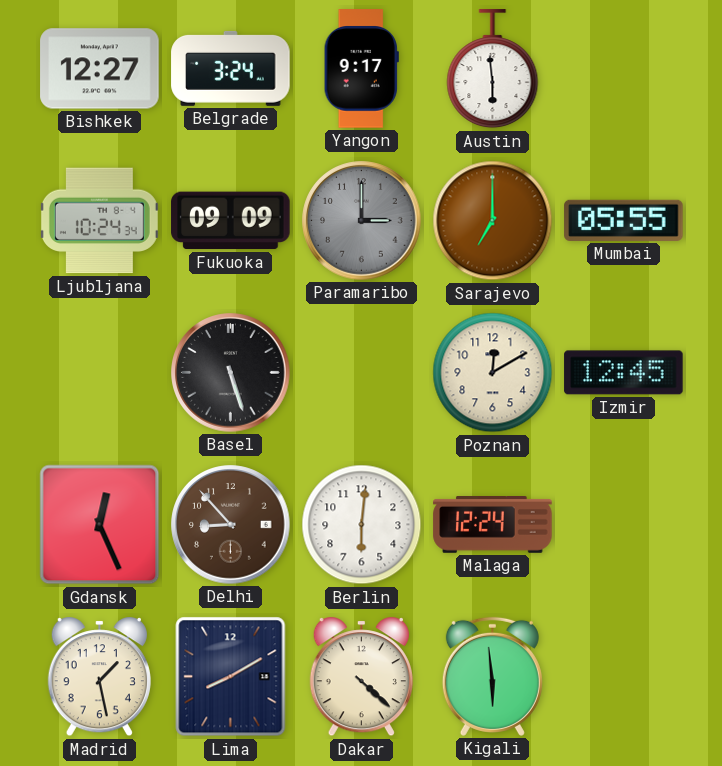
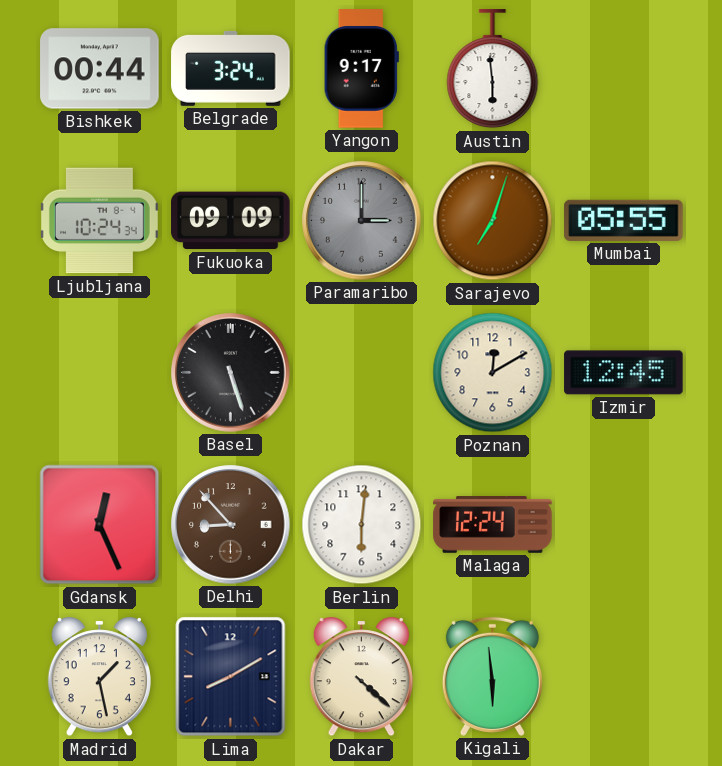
Bishkek: 12:27 -> 00:44
Sarajevo: 7:00 -> 7:03
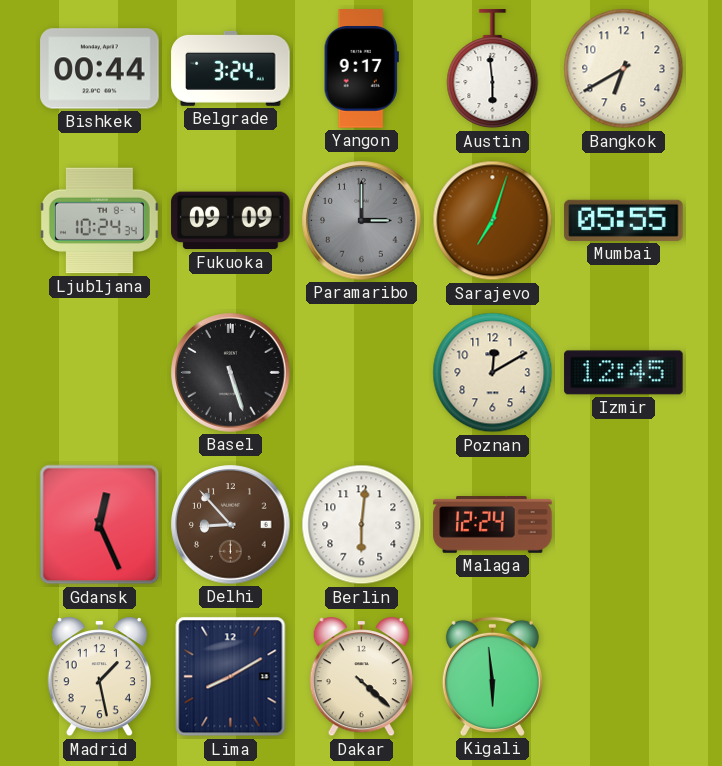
Bangkok: none -> 6:40
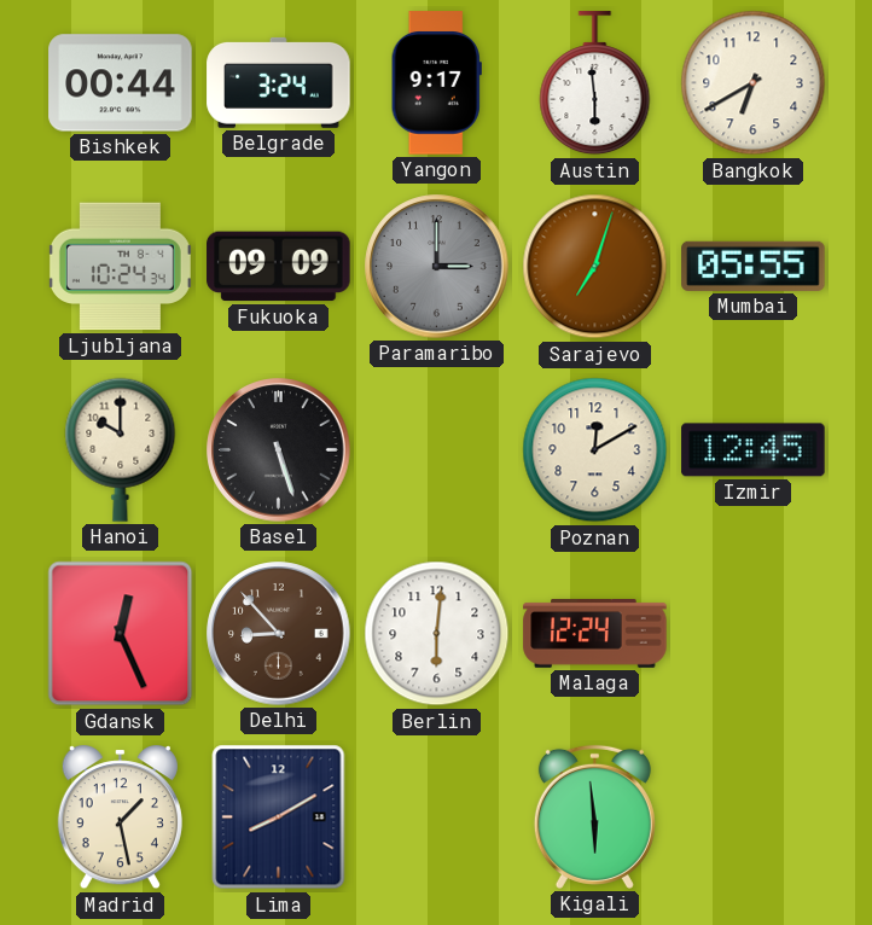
Hanoi: none -> 10:00
Dakar: 4:22 -> none
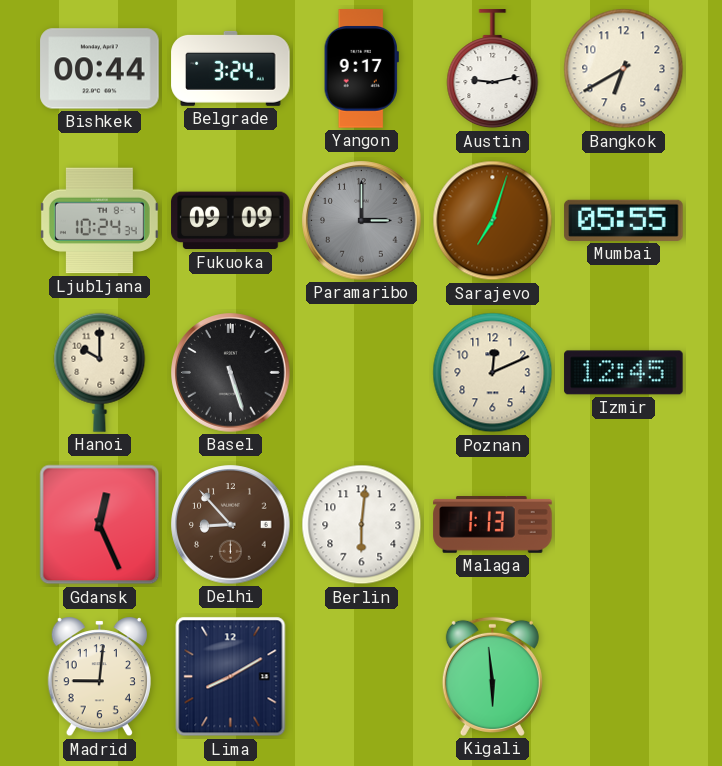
Austin: 5:59 -> 9:13
Poznan: 12:10 -> 12:11
Malaga: 12:24 -> 1:13
Madrid: 1:28 -> 9:01
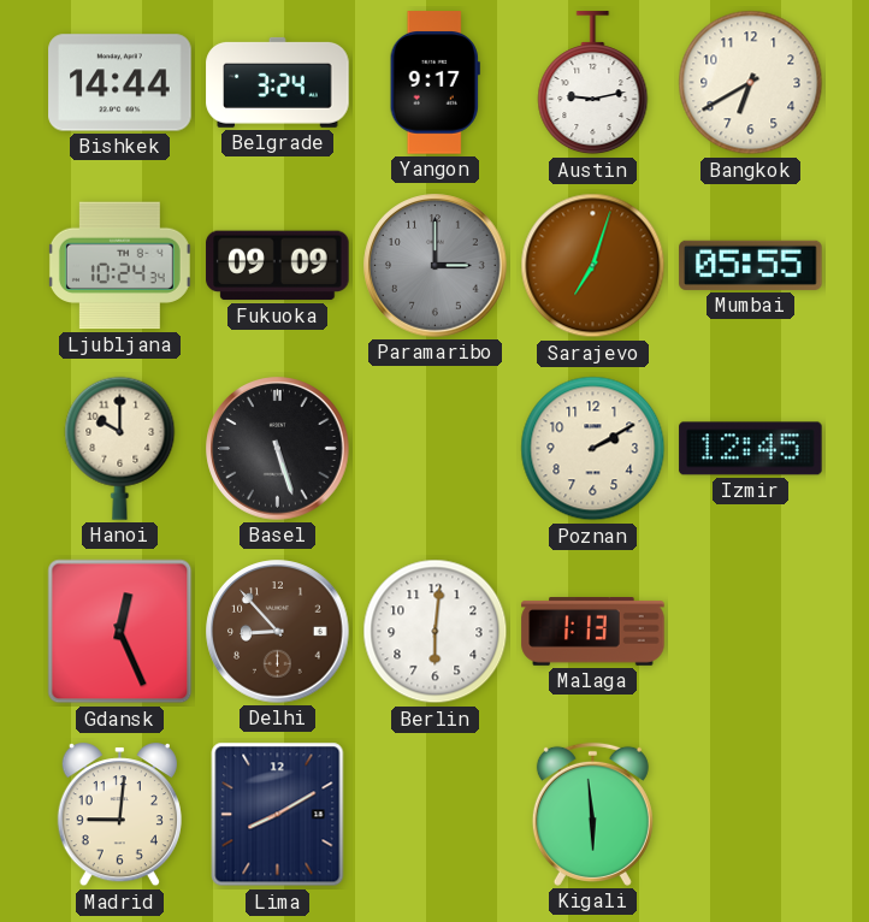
Bishkek: 00:44 -> 14:44
Poznan: 12:11 -> 2:10
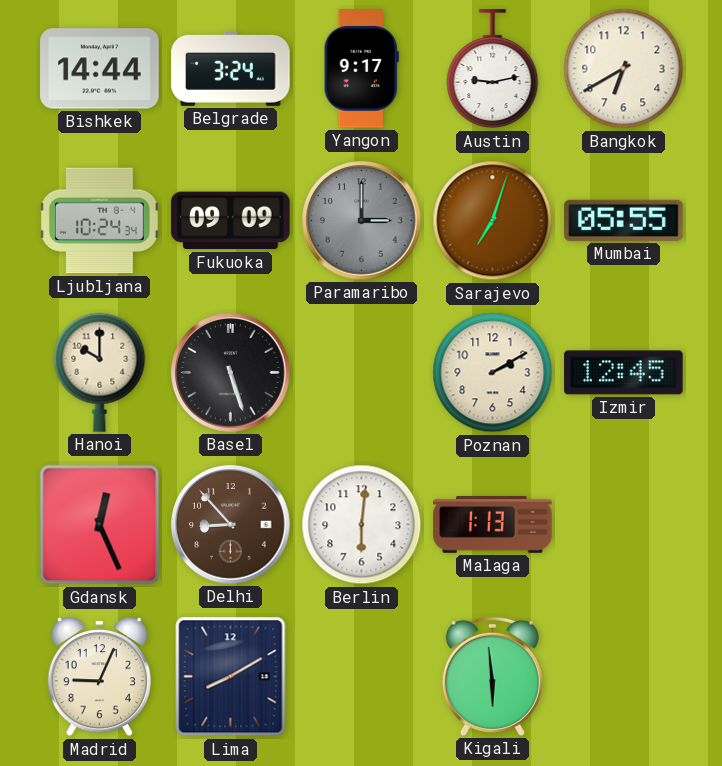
Madrid: 9:01 -> 9:04
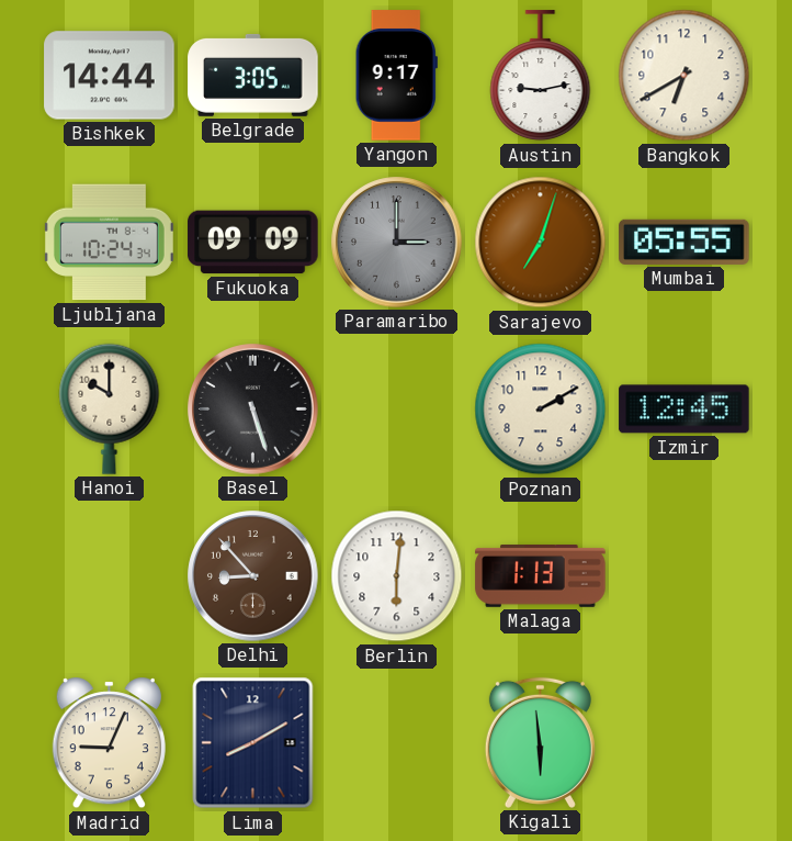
Belgrade: 3:24 -> 3:05
Gdansk: 12:26 -> none
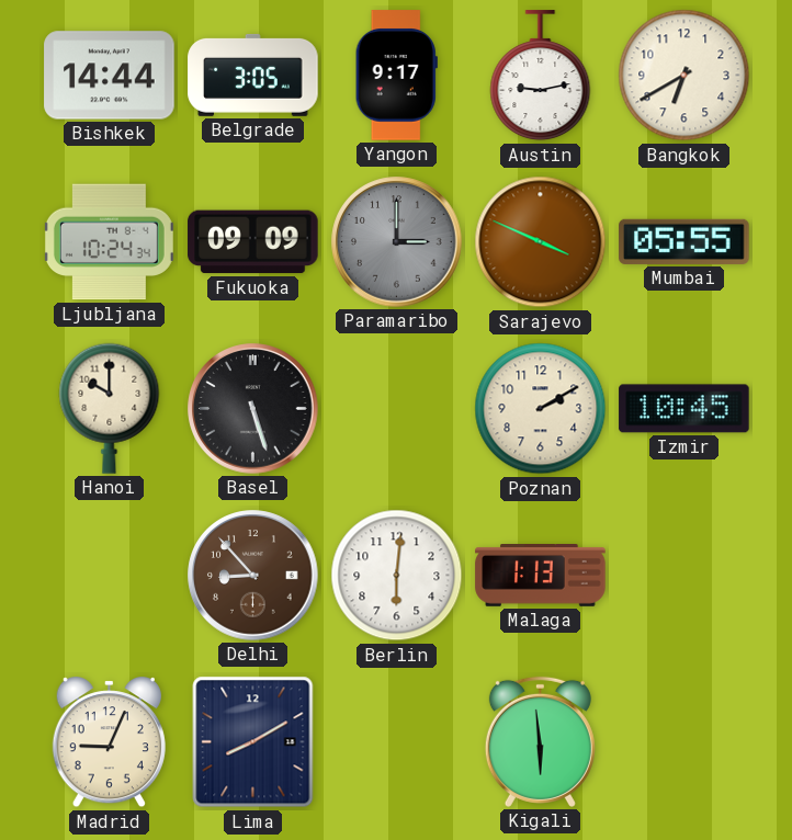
Sarajevo: 7:03 -> 3:49
Izmir: 12:45 -> 10:45
